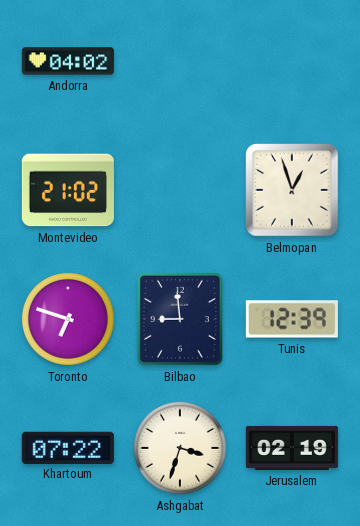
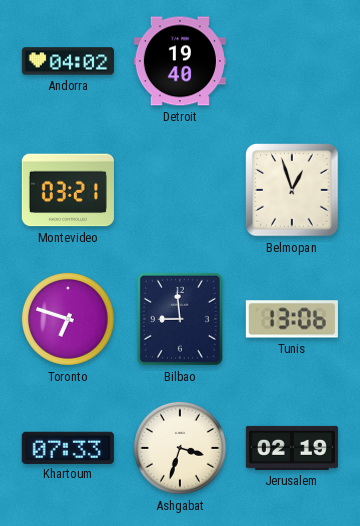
Detroit: none -> 19:40
Montevideo: 21:02 -> 03:21
Tunis: 12:39 -> 13:06
Khartoum: 07:22 -> 07:33
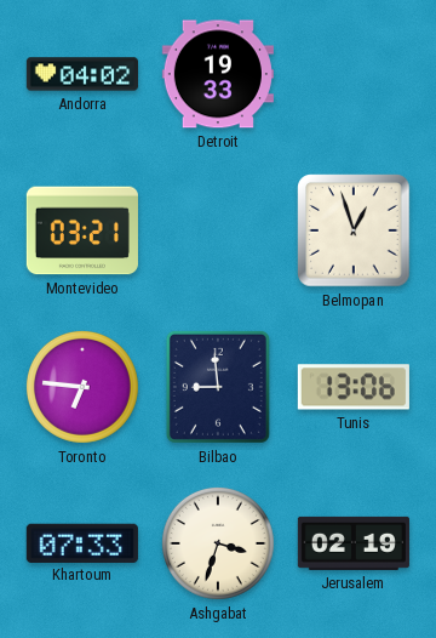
Detroit: 19:40 -> 19:33
Toronto: 6:48 -> 6:46
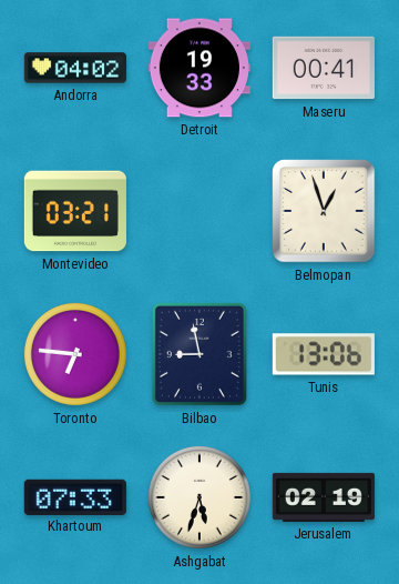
Maseru: none -> 00:41
Bilbao: 8:59 -> 8:58
Ashgabat: 3:33 -> 5:33
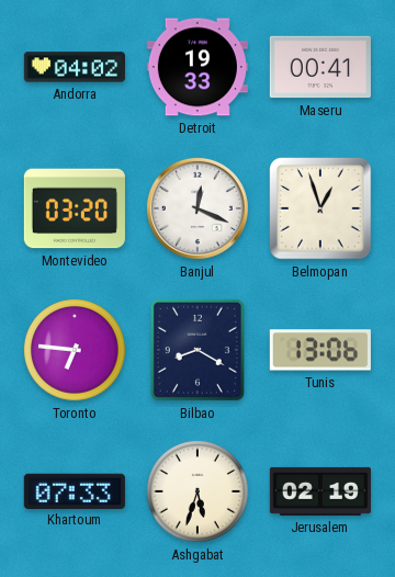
Montevideo: 03:21 -> 03:20
Banjul: none -> 12:19
Bilbao: 8:58 -> 8:20
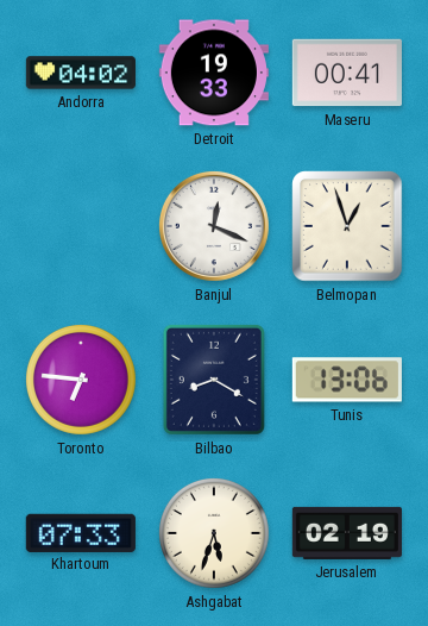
Montevideo: 03:20 -> none
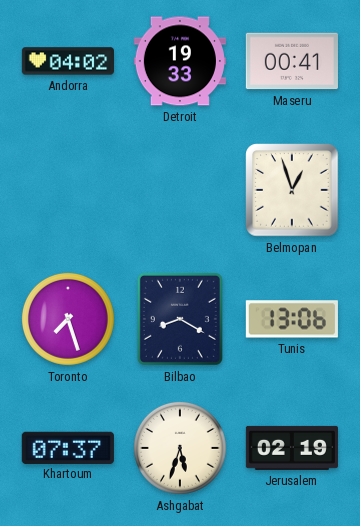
Banjul: 12:19 -> none
Toronto: 6:46 -> 7:27
Khartoum: 07:33 -> 07:37
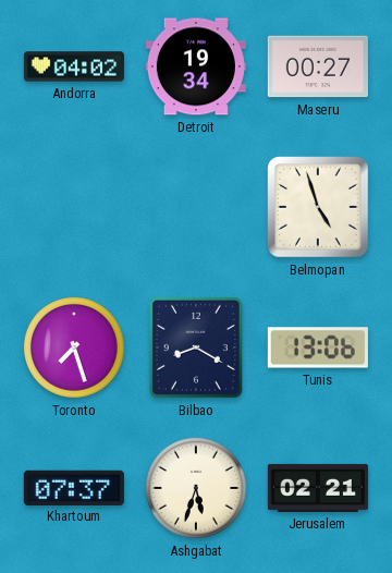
Detroit: 19:33 -> 19:34
Maseru: 00:41 -> 00:27
Belmopan: 12:57 -> 4:57
Jerusalem: 02:19 -> 02:21
